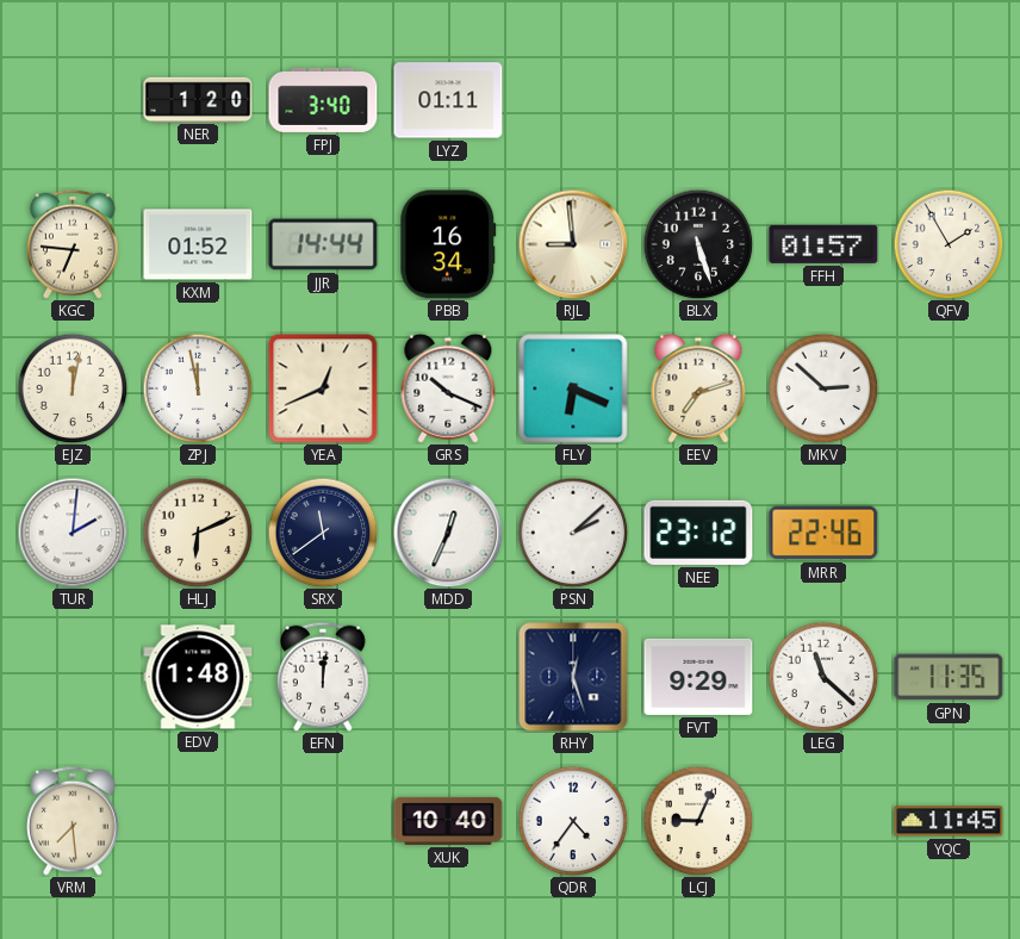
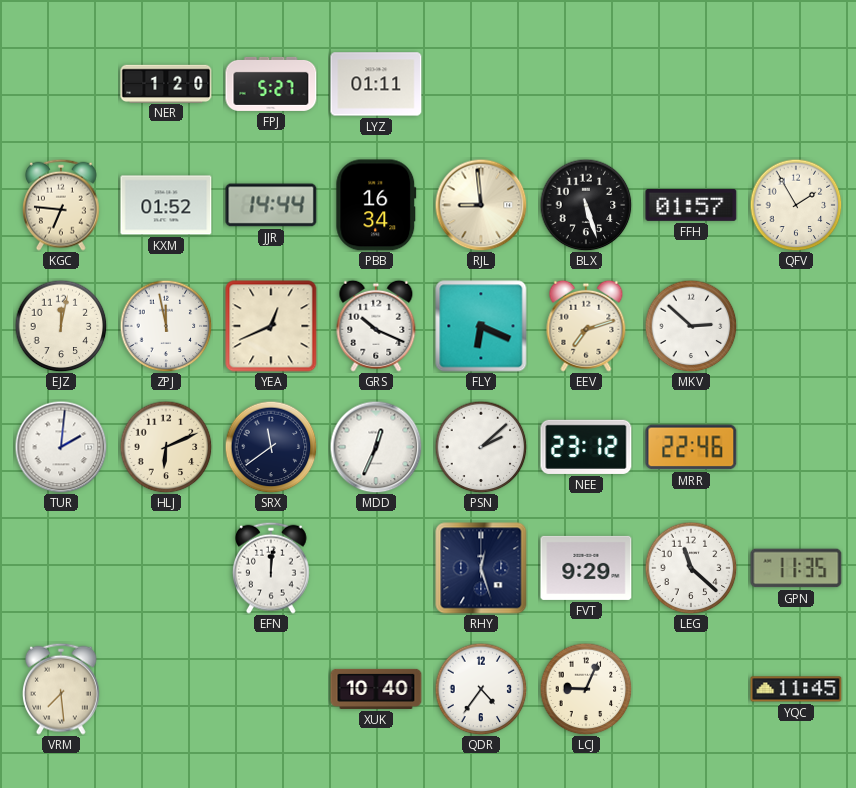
FPJ: 3:40 -> 5:27
EDV: 1:48 -> none
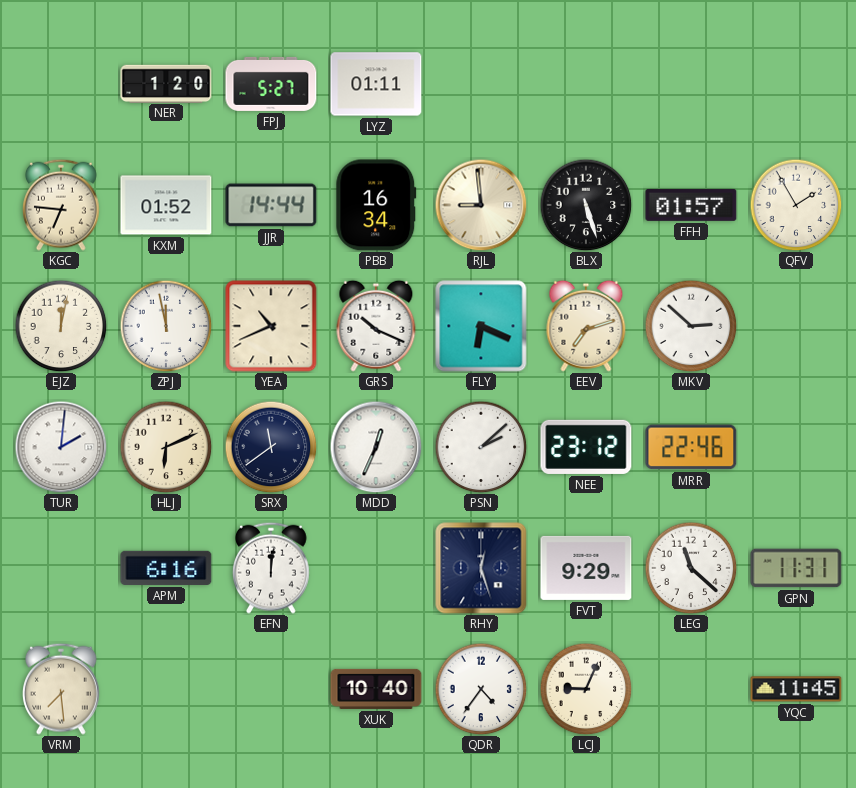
YEA: 12:41 -> 10:41
APM: none -> 6:16
GPN: 11:35 -> 11:31
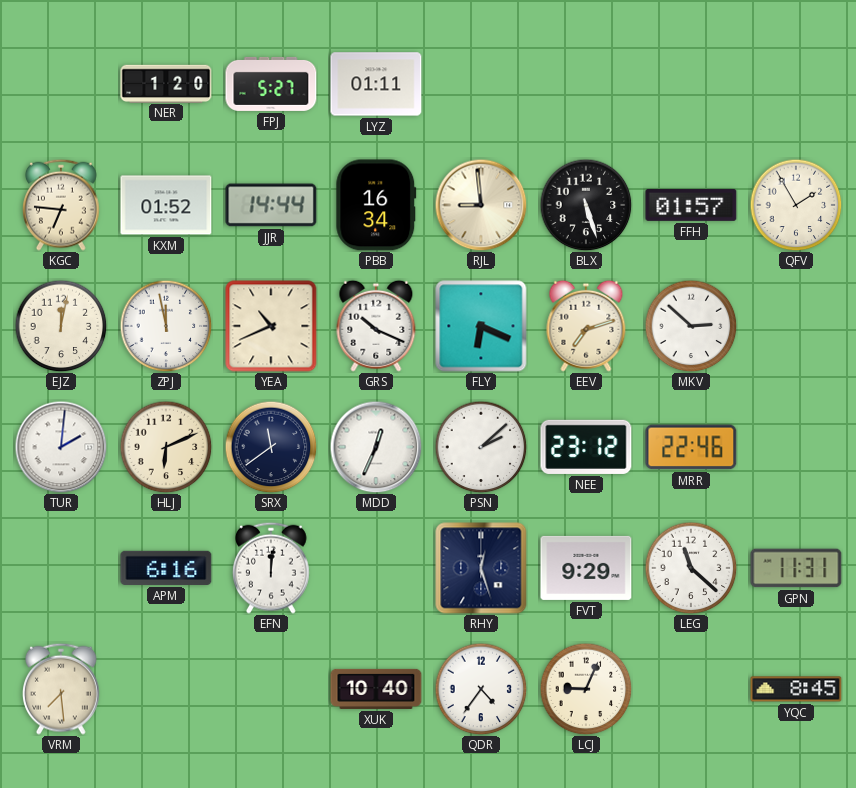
YQC: 11:45 -> 8:45
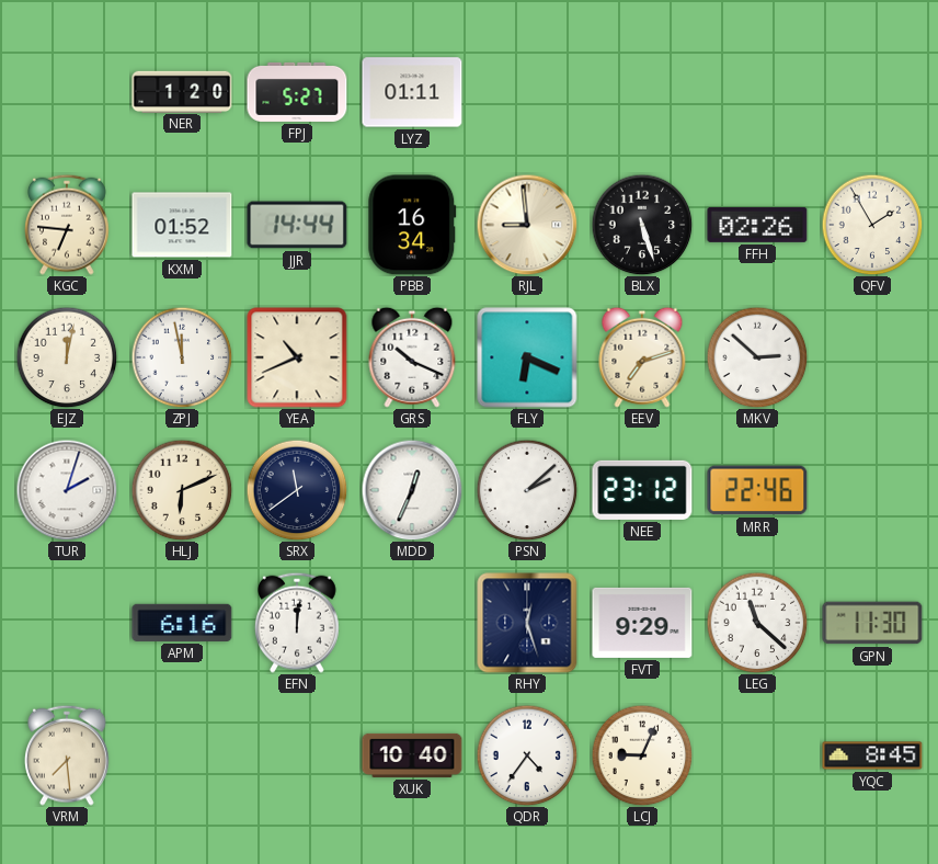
FFH: 01:57 -> 02:26
TUR: 2:01 -> 2:03
GPN: 11:31 -> 11:30
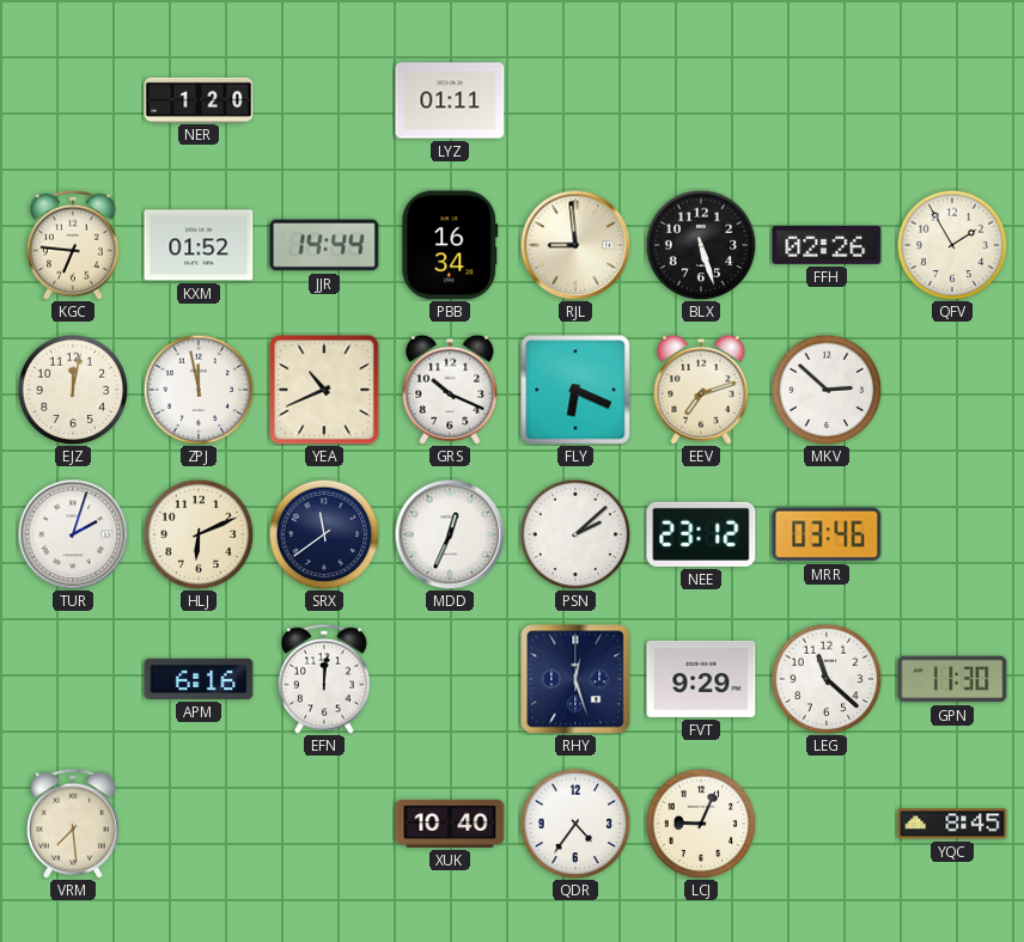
FPJ: 5:27 -> none
MRR: 22:46 -> 03:46
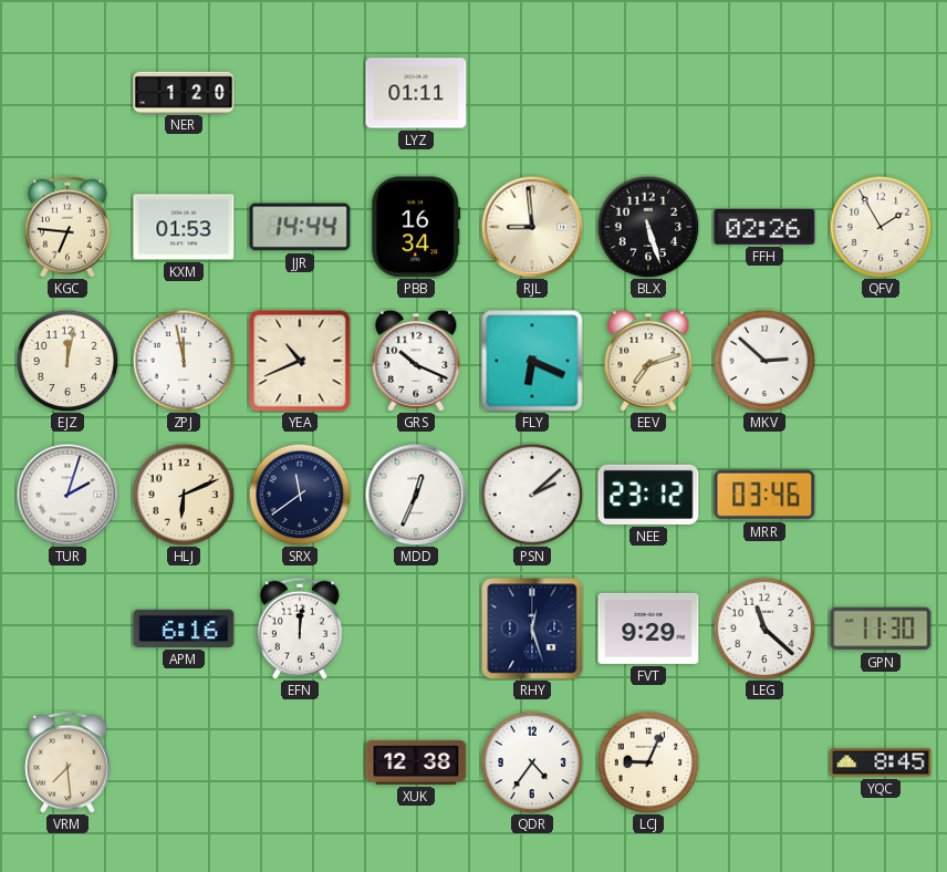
KXM: 01:52 -> 01:53
XUK: 10:40 -> 12:38
